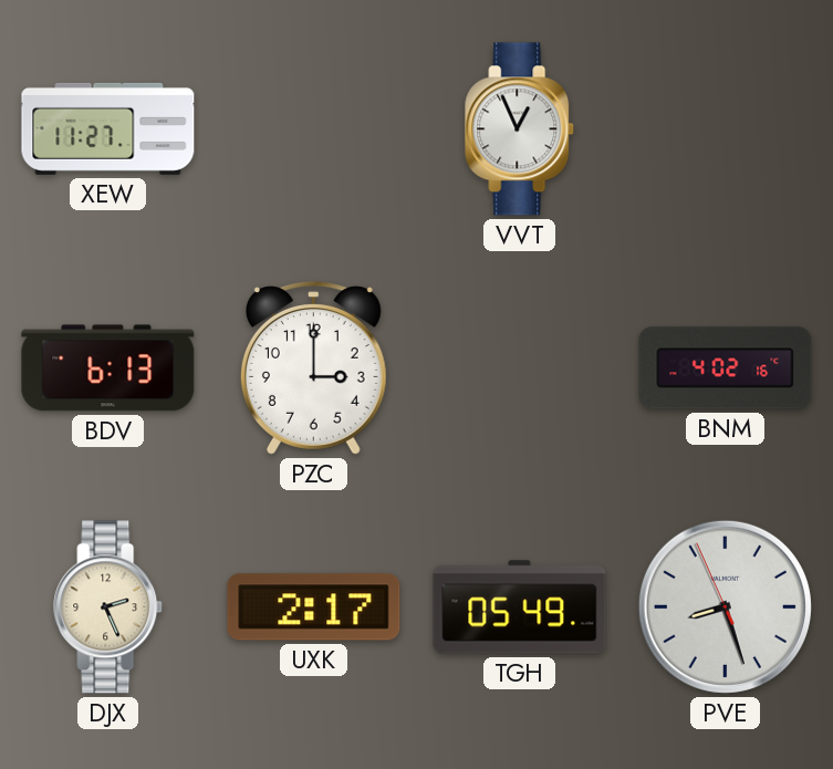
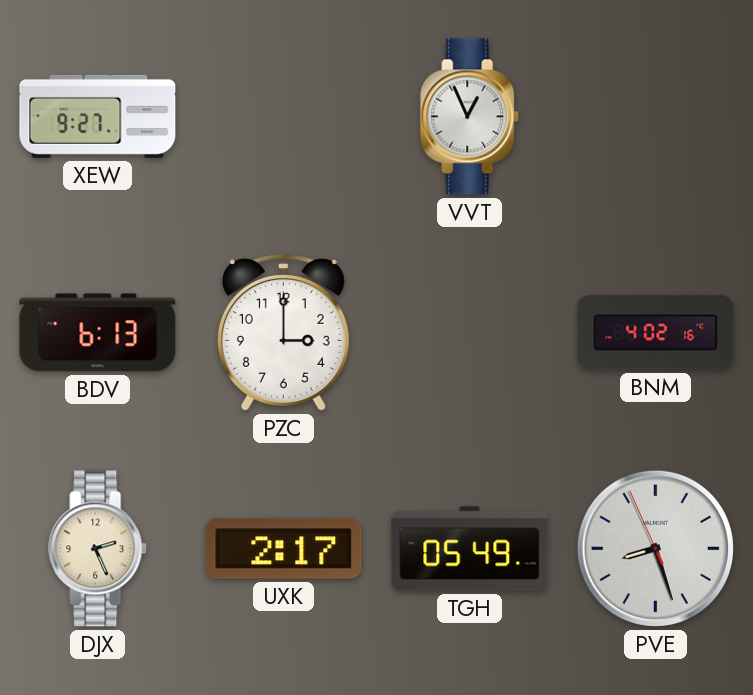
XEW: 11:27 -> 9:27
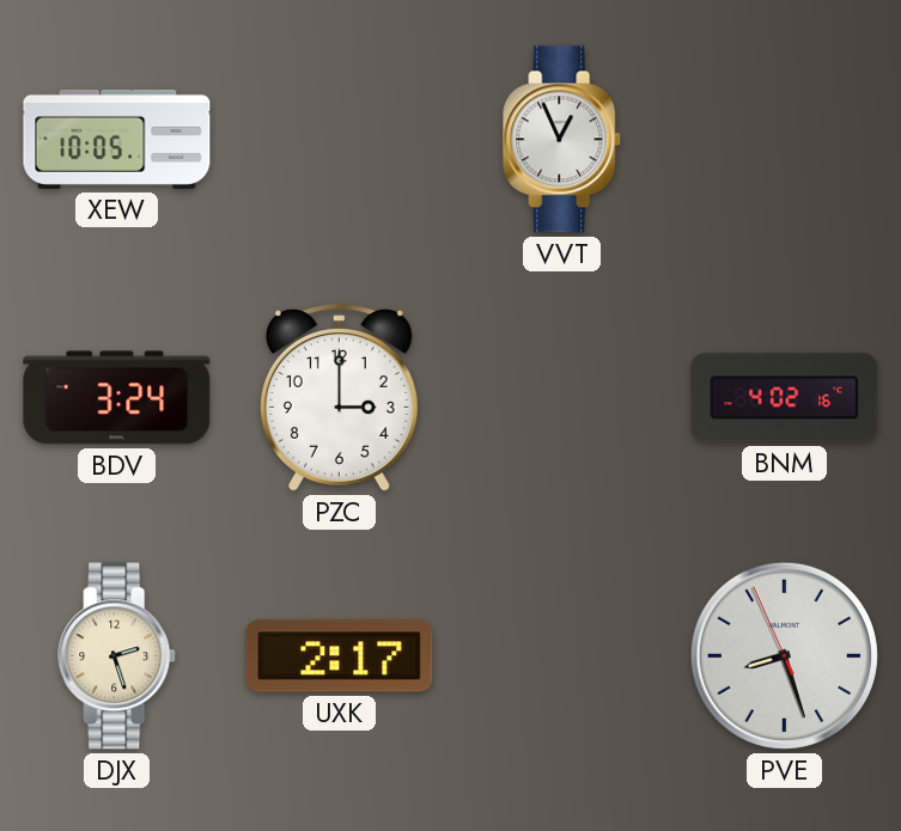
XEW: 9:27 -> 10:05
BDV: 6:13 -> 3:24
DJX: 2:26 -> 2:27
TGH: 05:49 -> none
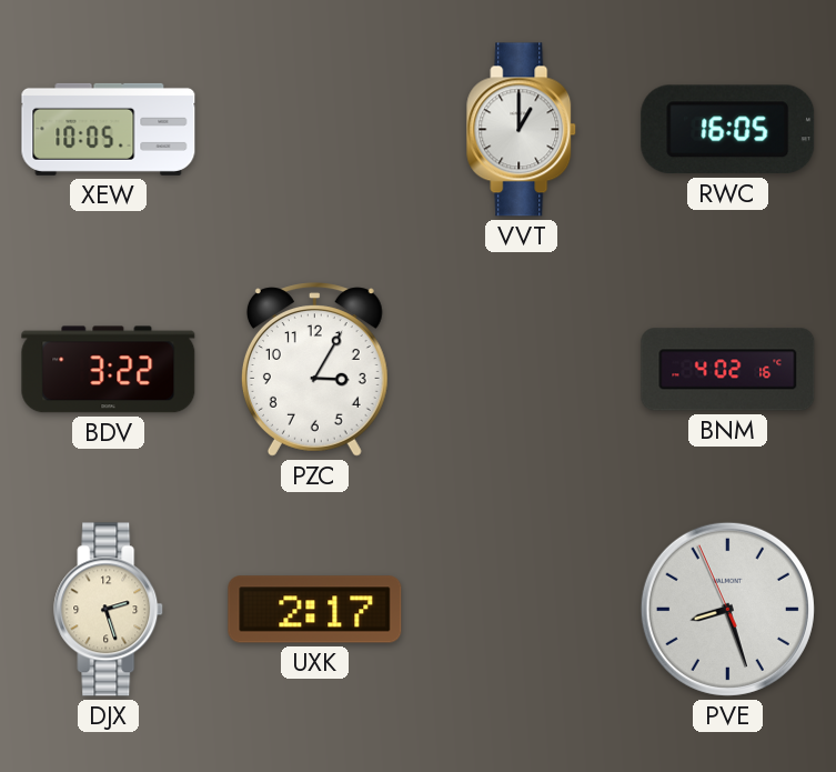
VVT: 12:56 -> 1:00
RWC: none -> 16:05
BDV: 3:24 -> 3:22
PZC: 3:00 -> 3:05
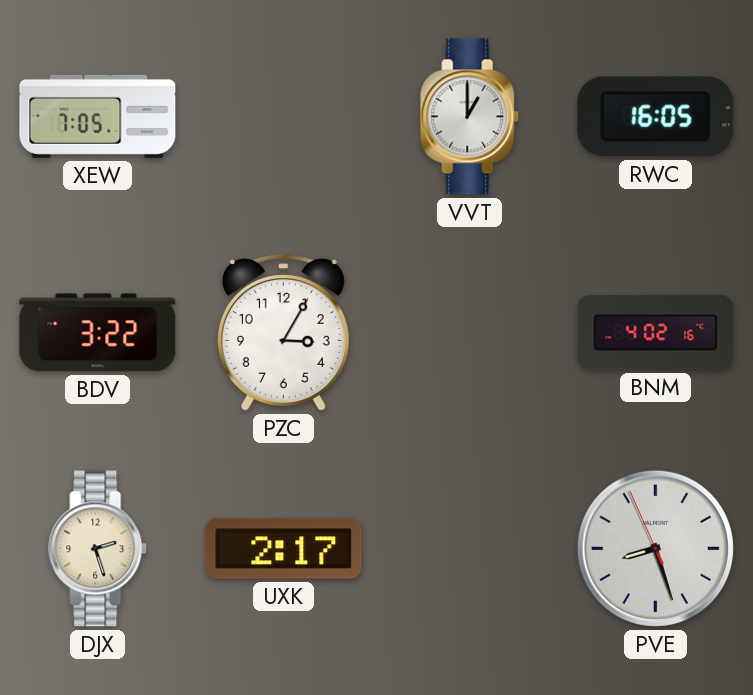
XEW: 10:05 -> 7:05
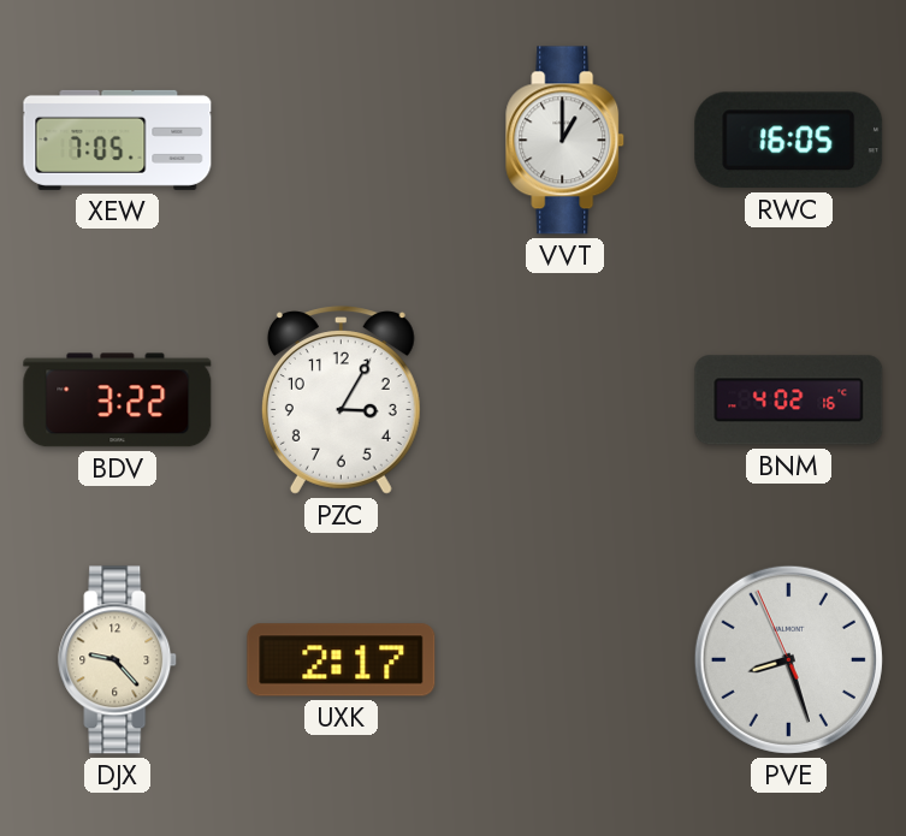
DJX: 2:27 -> 9:23
